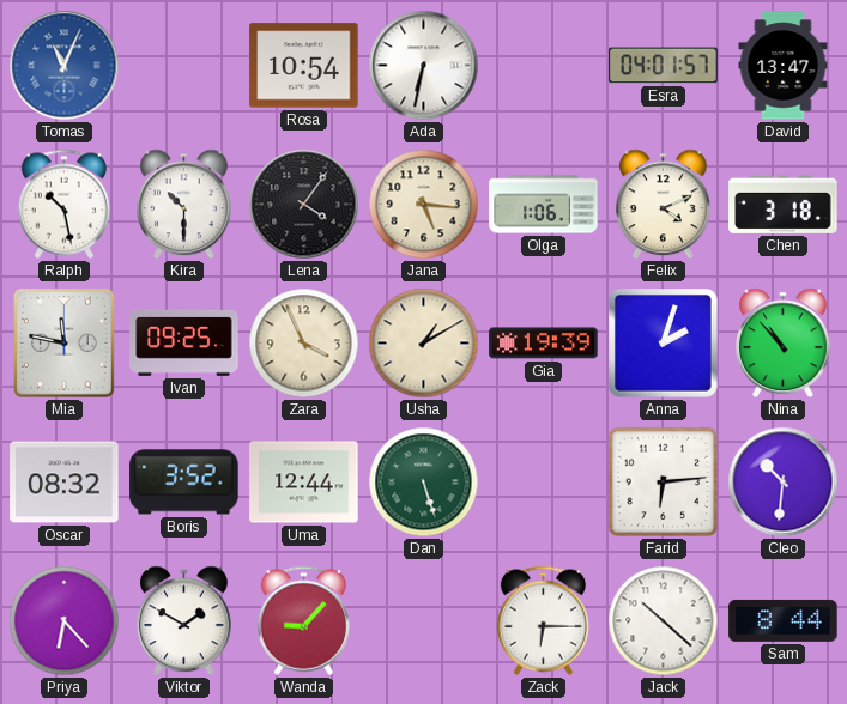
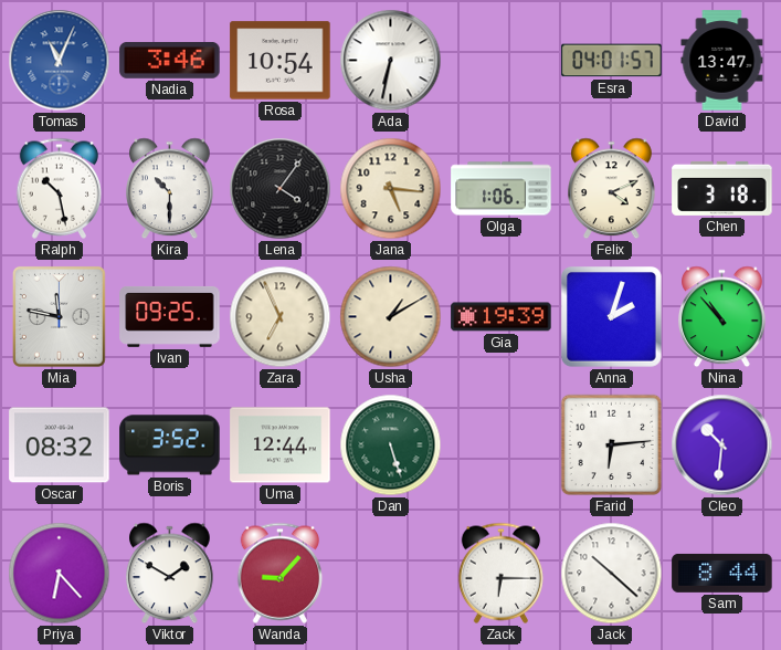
Nadia: none -> 3:46
Zara: 3:56 -> 6:56
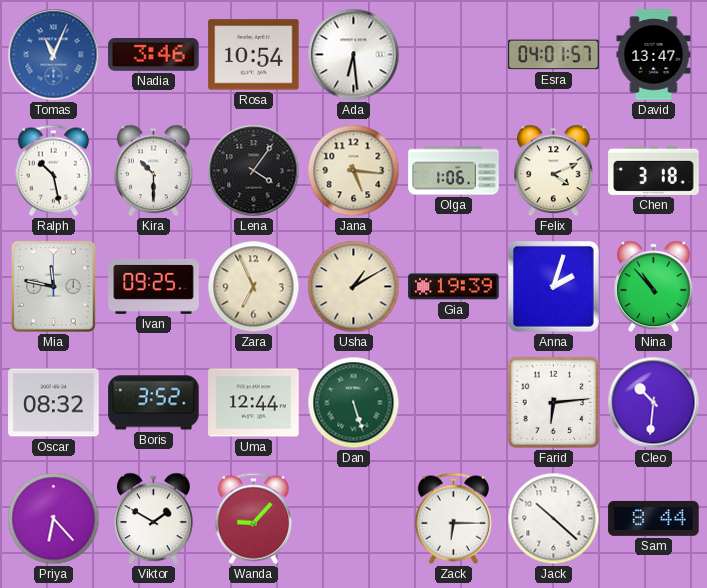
Ada: 6:32 -> 6:29
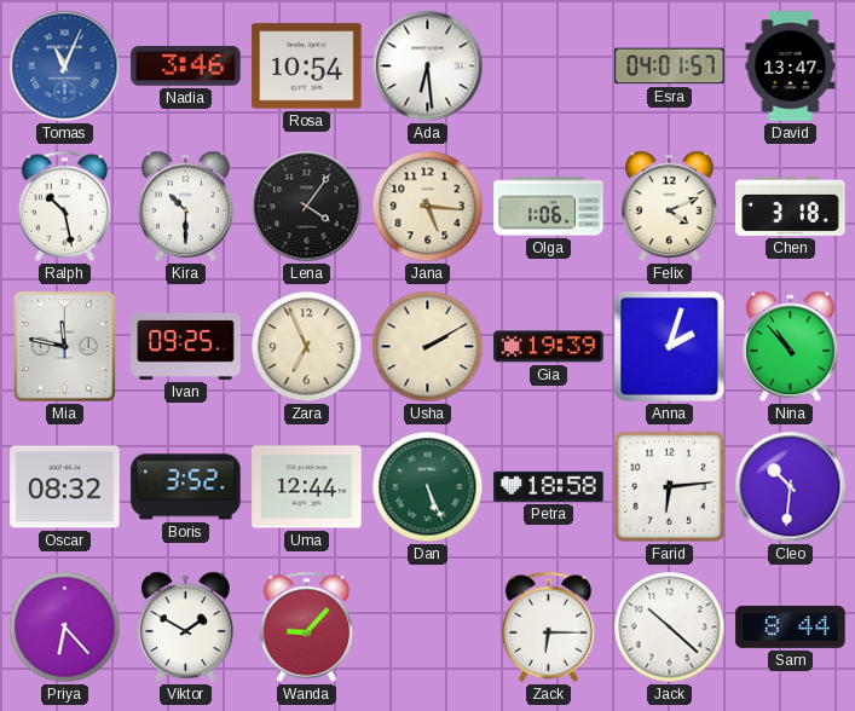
Usha: 1:10 -> 2:10
Dan: 5:27 -> 5:26
Petra: none -> 18:58
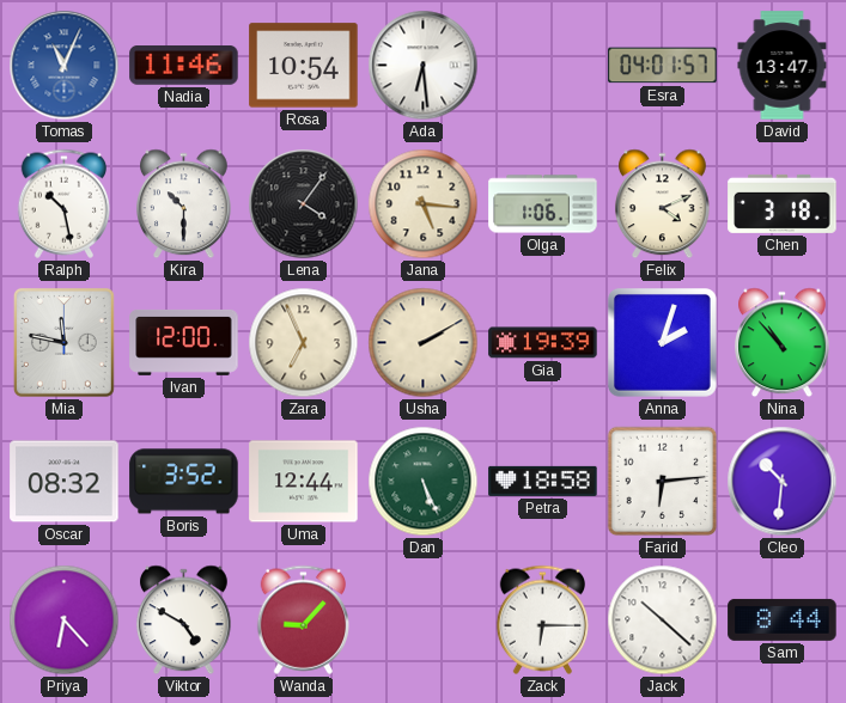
Nadia: 3:46 -> 11:46
Ivan: 09:25 -> 12:00
Viktor: 1:50 -> 4:50
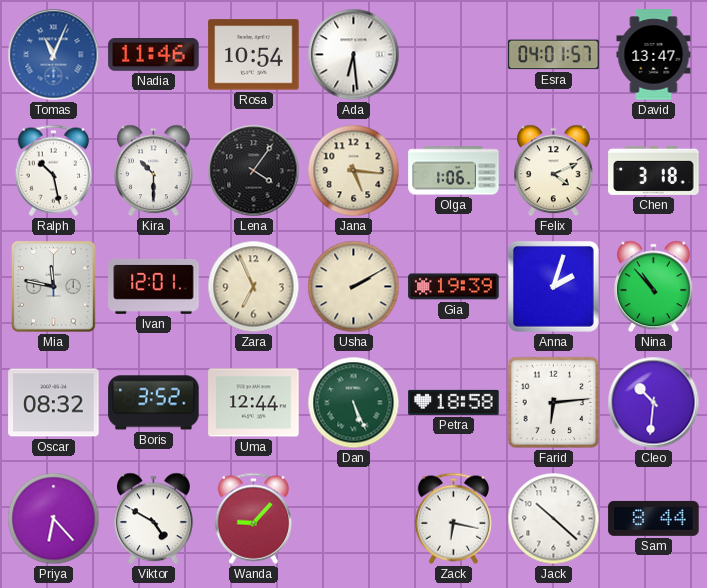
Ivan: 12:00 -> 12:01
Zack: 6:15 -> 6:17
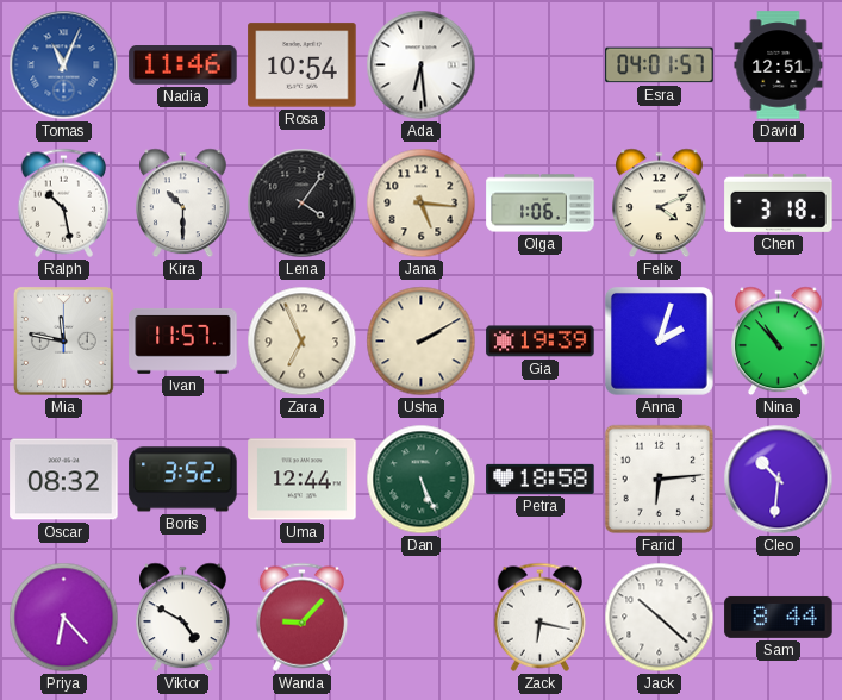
David: 13:47 -> 12:51
Ivan: 12:01 -> 11:57
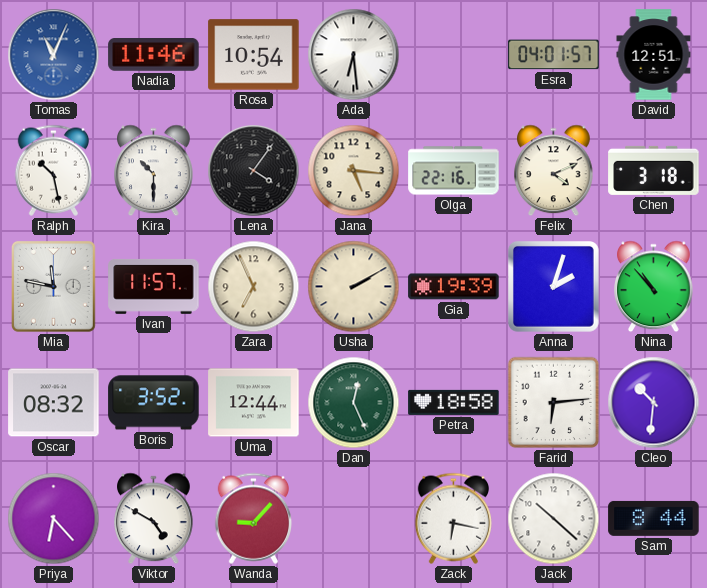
Olga: 1:06 -> 22:16
Dan: 5:26 -> 12:26
